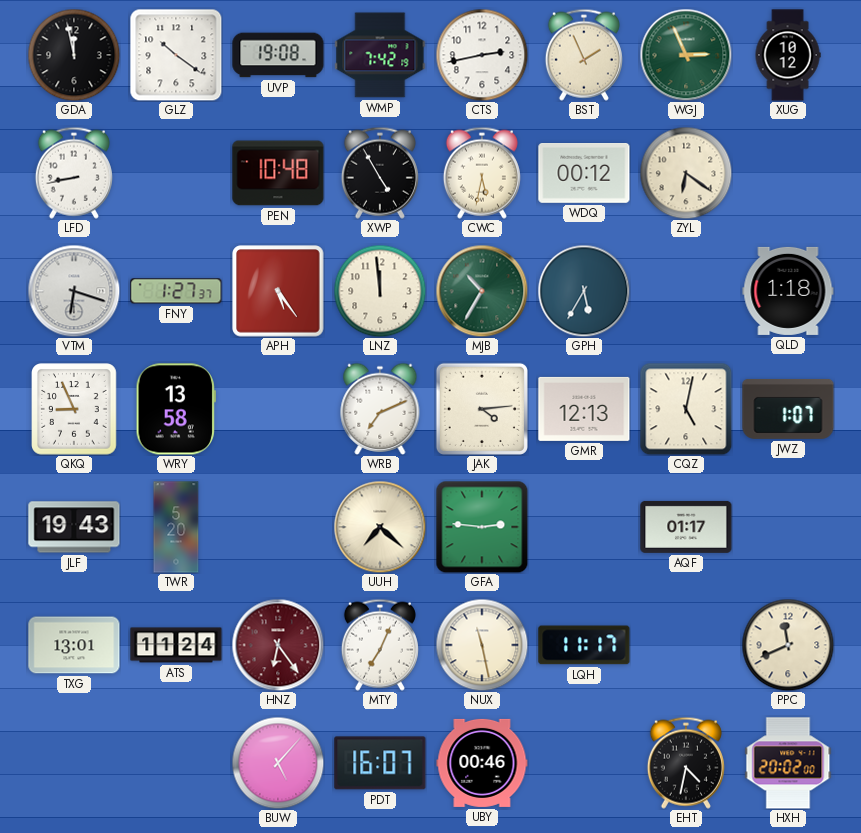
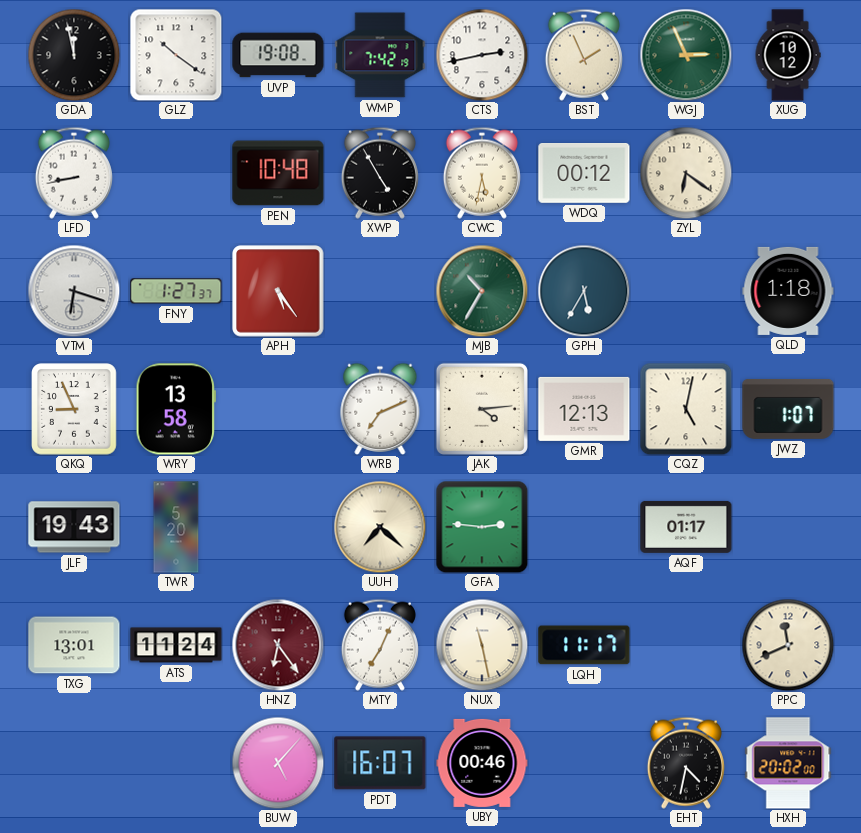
LNZ: 11:59 -> none
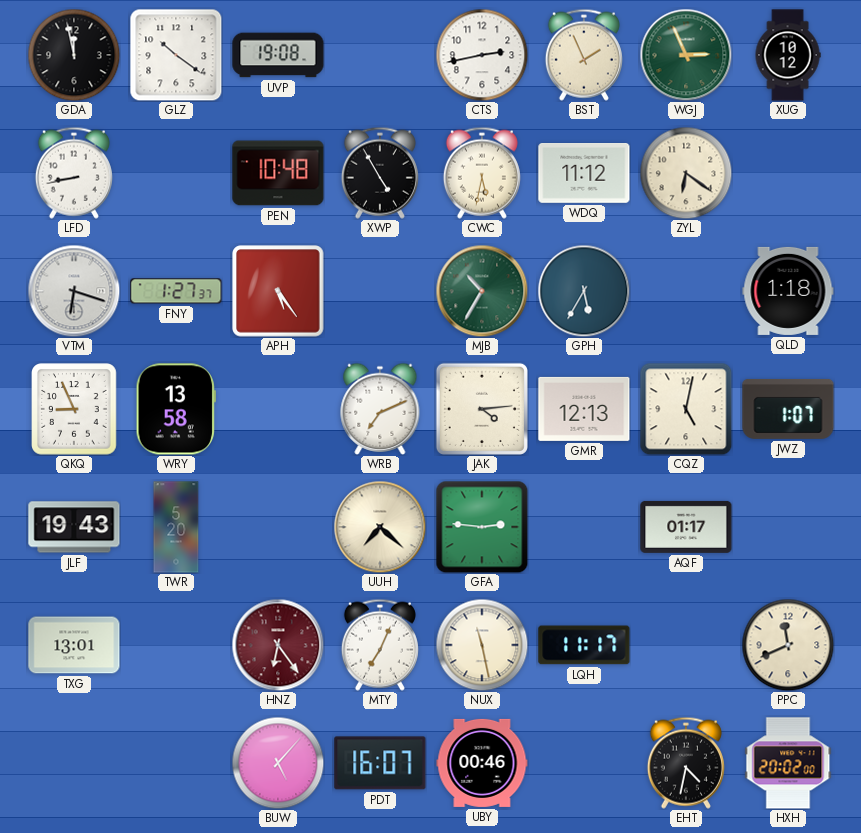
WMP: 7:42 -> none
WDQ: 00:12 -> 11:12
ATS: 11:24 -> none
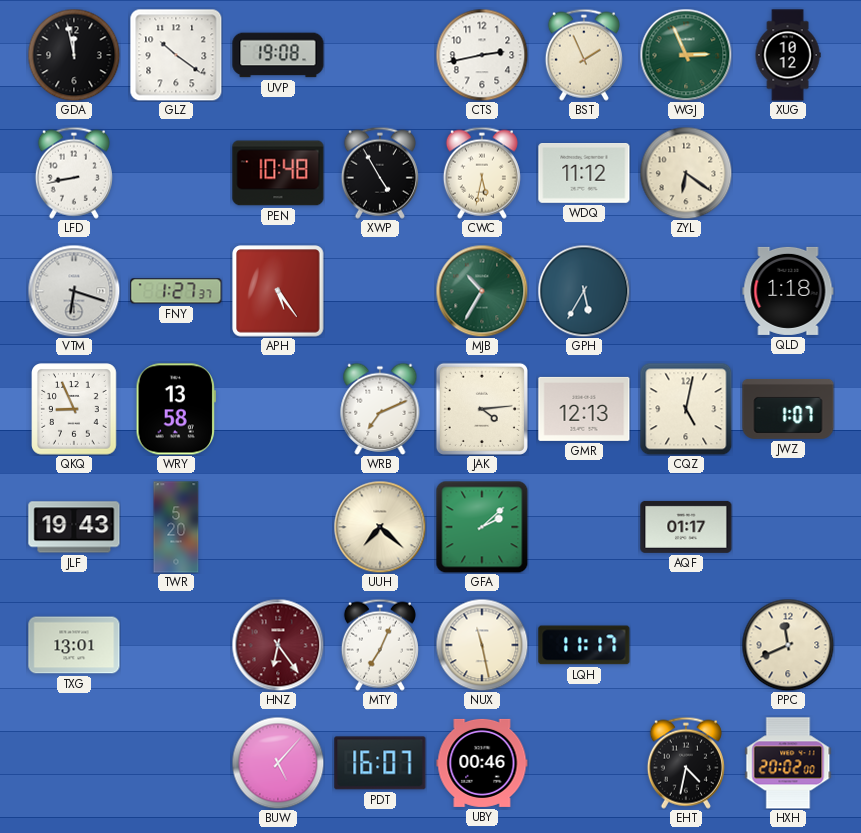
GFA: 2:46 -> 2:08
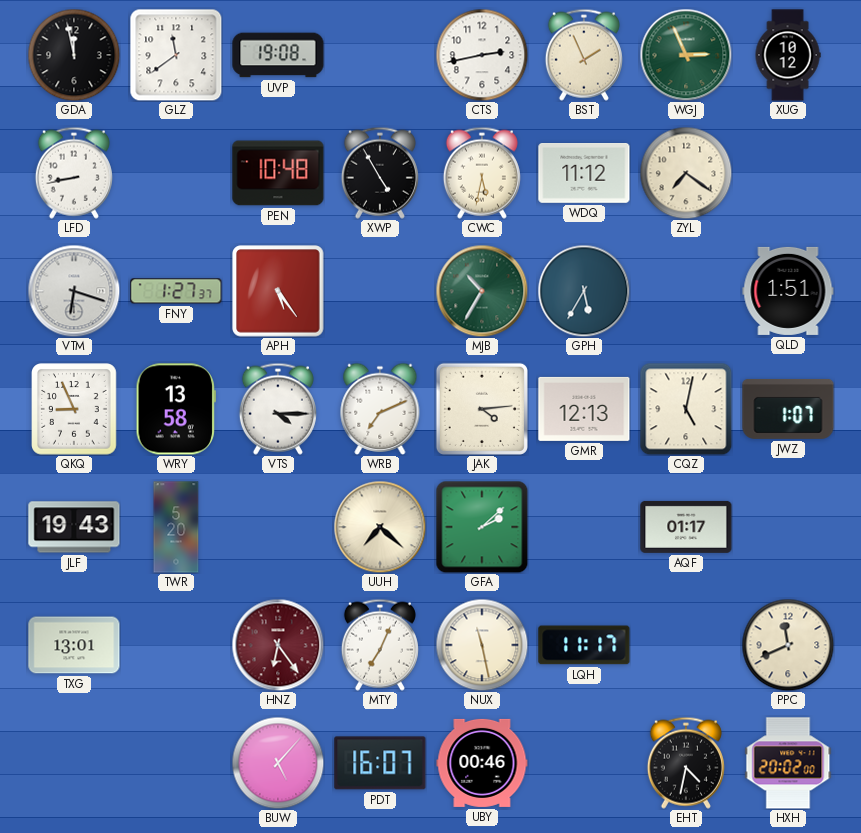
GLZ: 10:21 -> 11:39
ZYL: 6:21 -> 7:21
QLD: 1:18 -> 1:51
VTS: none -> 4:15
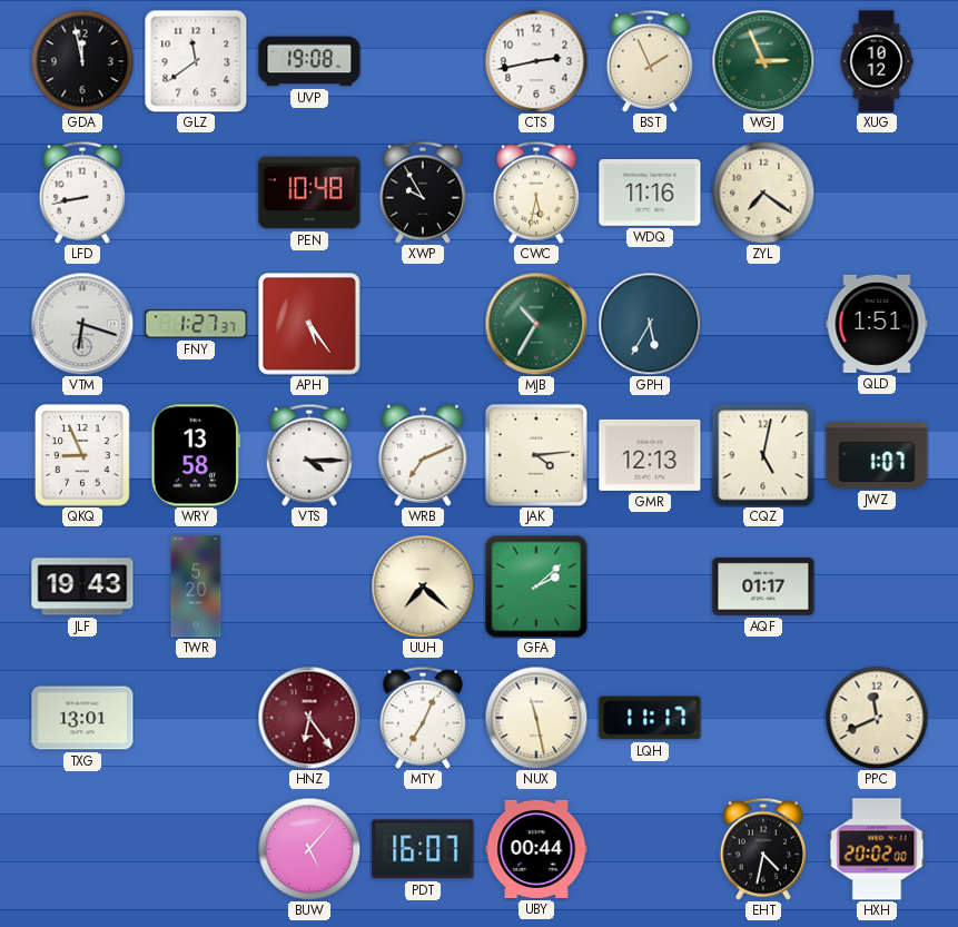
XWP: 4:55 -> 9:55
WDQ: 11:12 -> 11:16
UBY: 00:46 -> 00:44
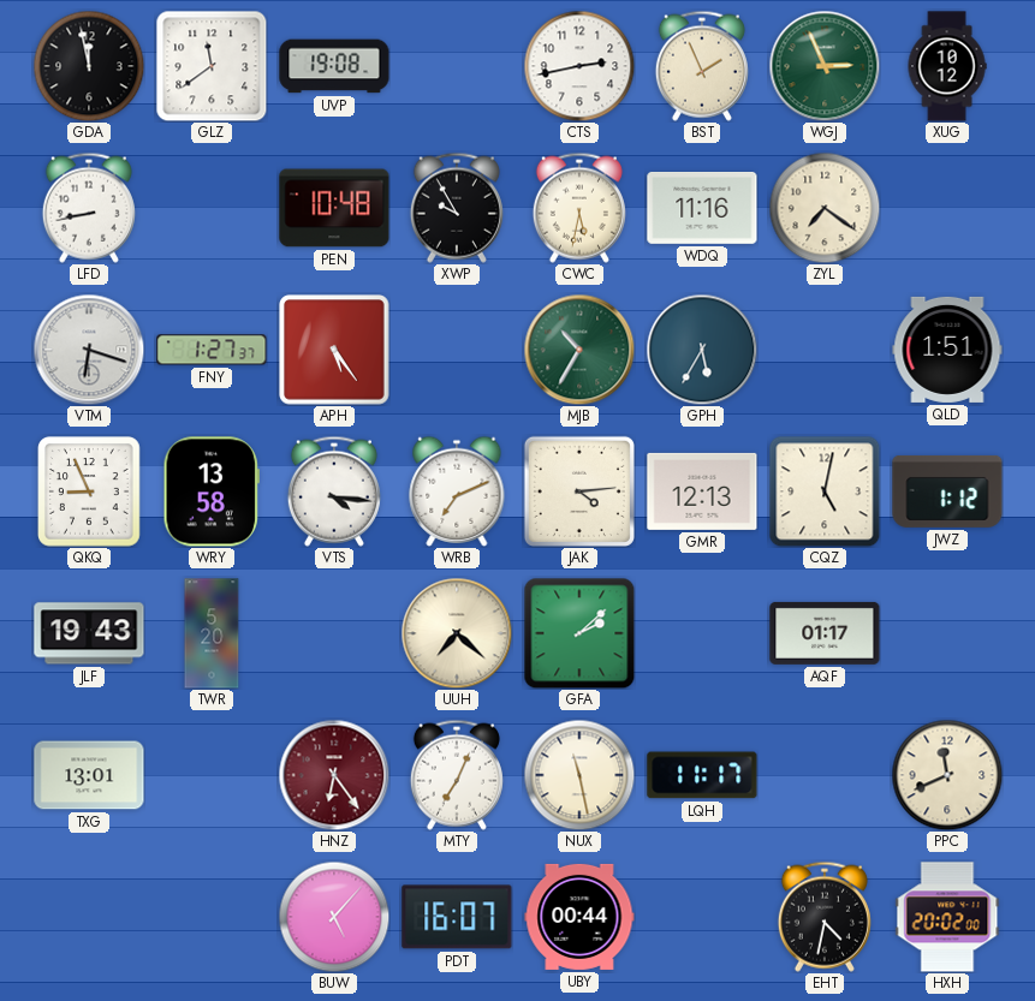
VTS: 4:15 -> 4:16
JWZ: 1:07 -> 1:12
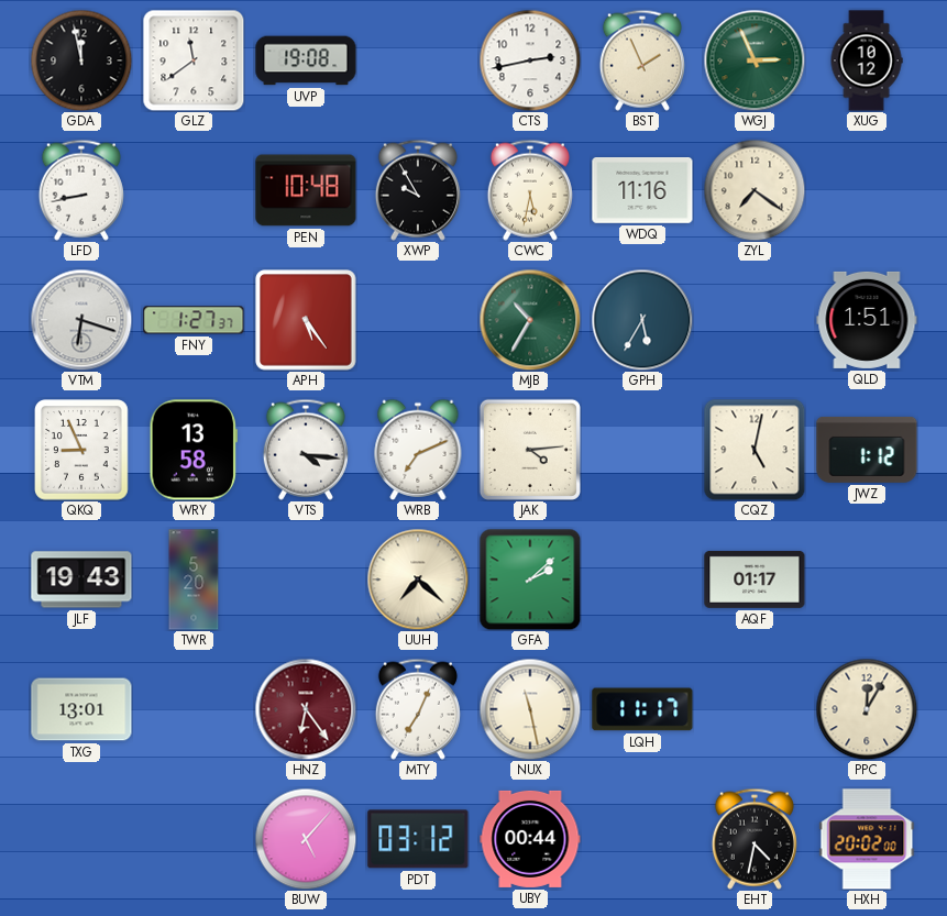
GMR: 12:13 -> none
PPC: 11:41 -> 12:05
PDT: 16:07 -> 03:12
